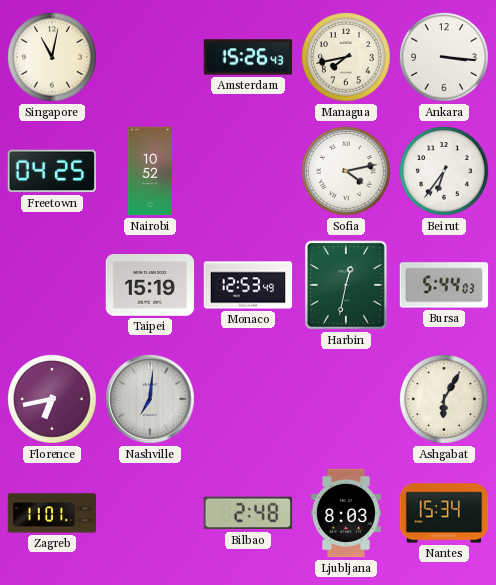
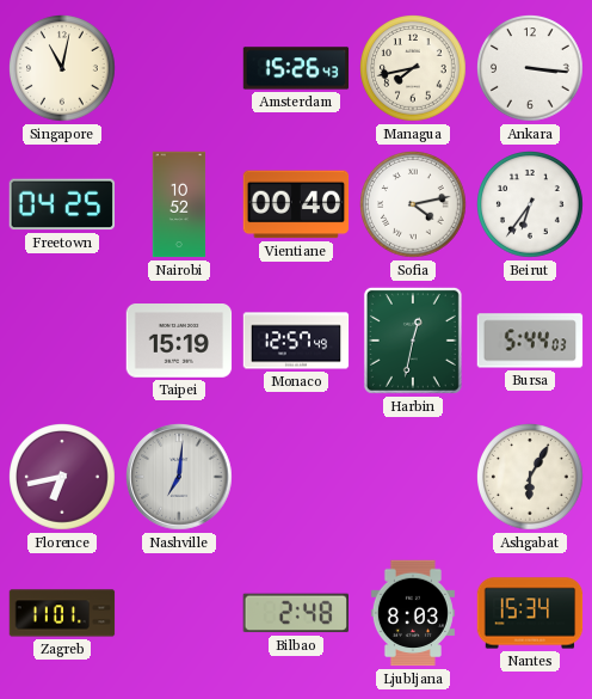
Vientiane: none -> 00:40
Monaco: 12:53 -> 12:57
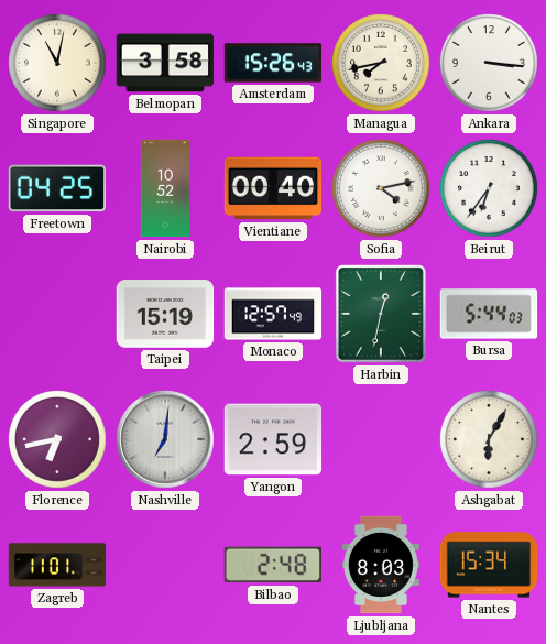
Belmopan: none -> 3:58
Yangon: none -> 2:59
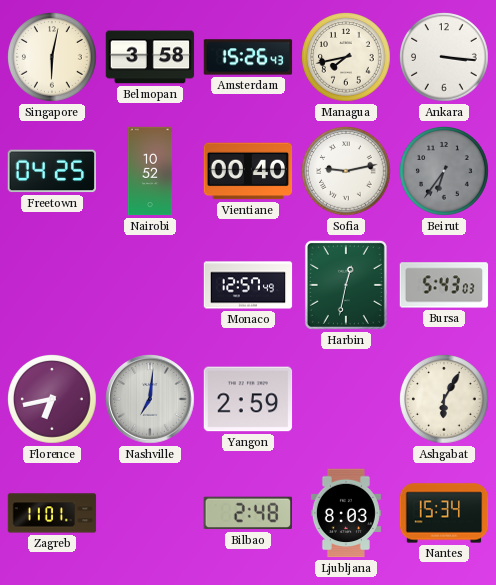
Singapore: 11:02 -> 6:02
Sofia: 4:13 -> 9:13
Beirut dial: white -> grey
Taipei: 15:19 -> none
Bursa: 5:44 -> 5:43
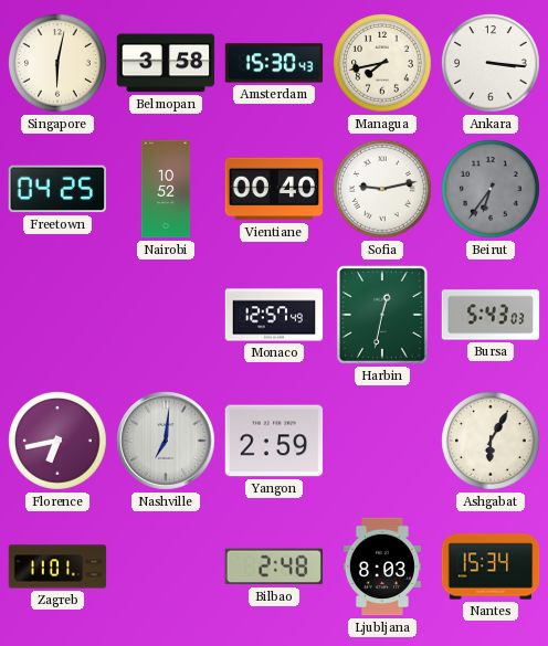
Amsterdam: 15:26 -> 15:30
